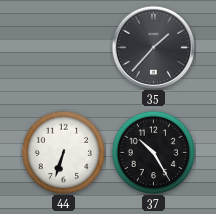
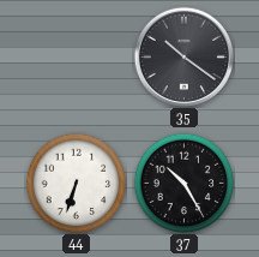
35: 1:37 -> 10:21
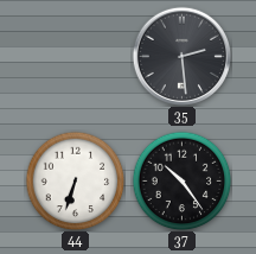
35: 10:21 -> 2:29
37: 10:25 -> 10:24
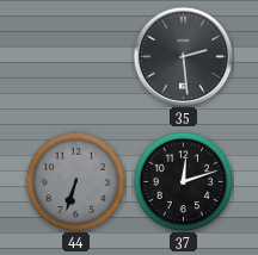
44 dial: white -> grey
37: 10:24 -> 12:12
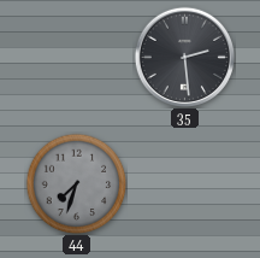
44: 6:33 -> 7:33
37: 12:12 -> none
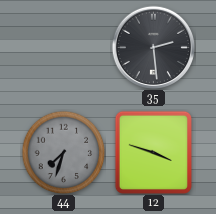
12: none -> 3:48
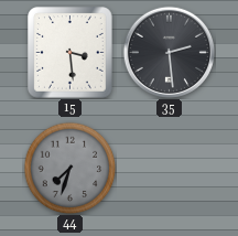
15: none -> 3:29
12: 3:48 -> none
